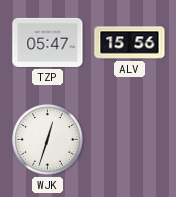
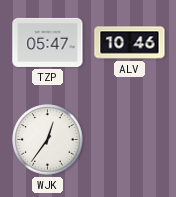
ALV: 15:56 -> 10:46
WJK: 12:33 -> 12:36
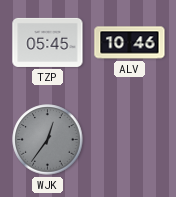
TZP: 05:47 -> 05:45
WJK dial: white -> grey
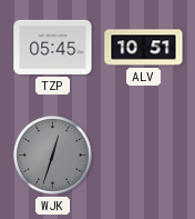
ALV: 10:46 -> 10:51
WJK: 12:36 -> 12:33
